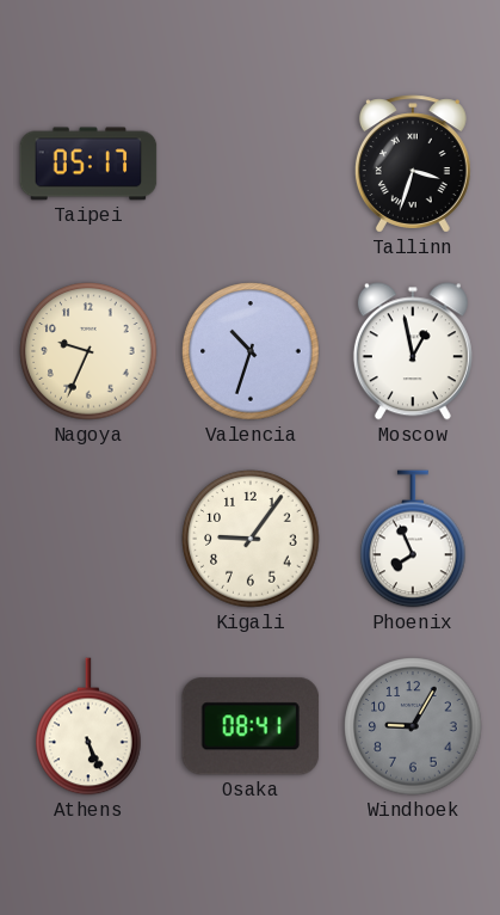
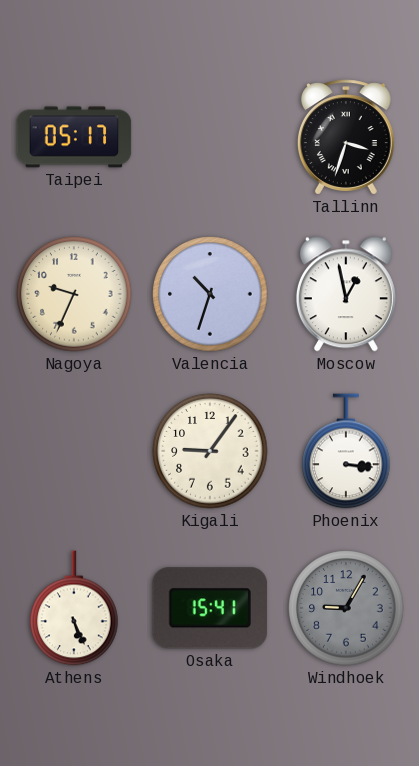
Phoenix: 7:56 -> 3:16
Osaka: 08:41 -> 15:41
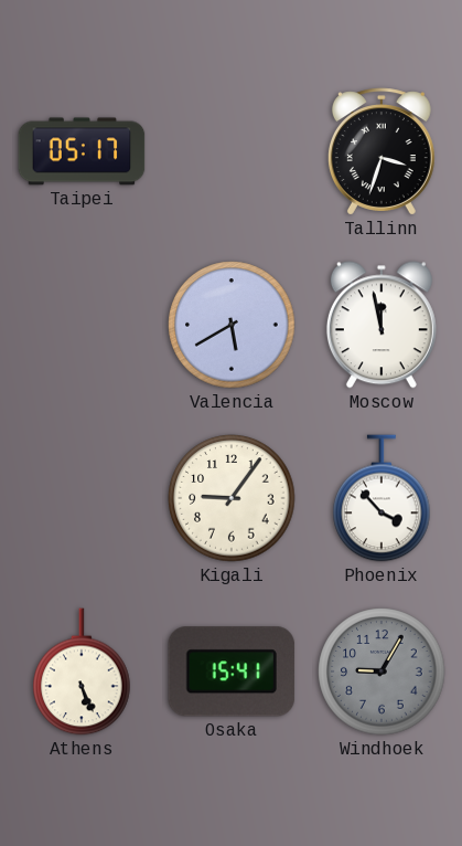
Nagoya: 9:34 -> none
Valencia: 10:33 -> 5:40
Moscow: 12:58 -> 11:58
Phoenix: 3:16 -> 3:53
